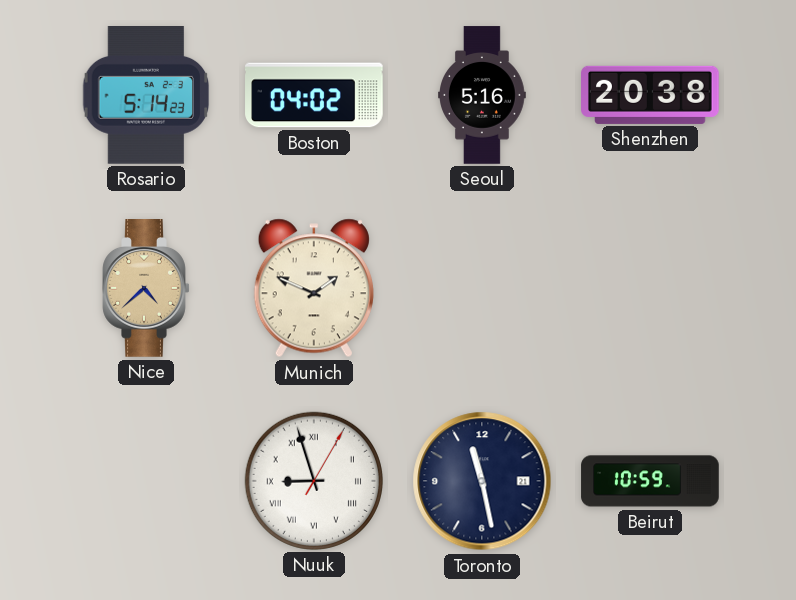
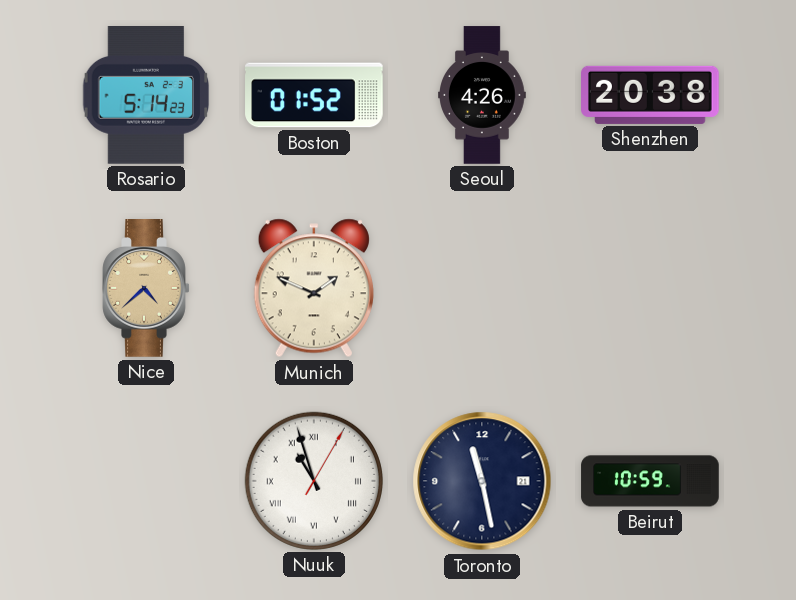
Boston: 04:02 -> 01:52
Seoul: 5:16 -> 4:26
Nuuk: 8:57 -> 10:57
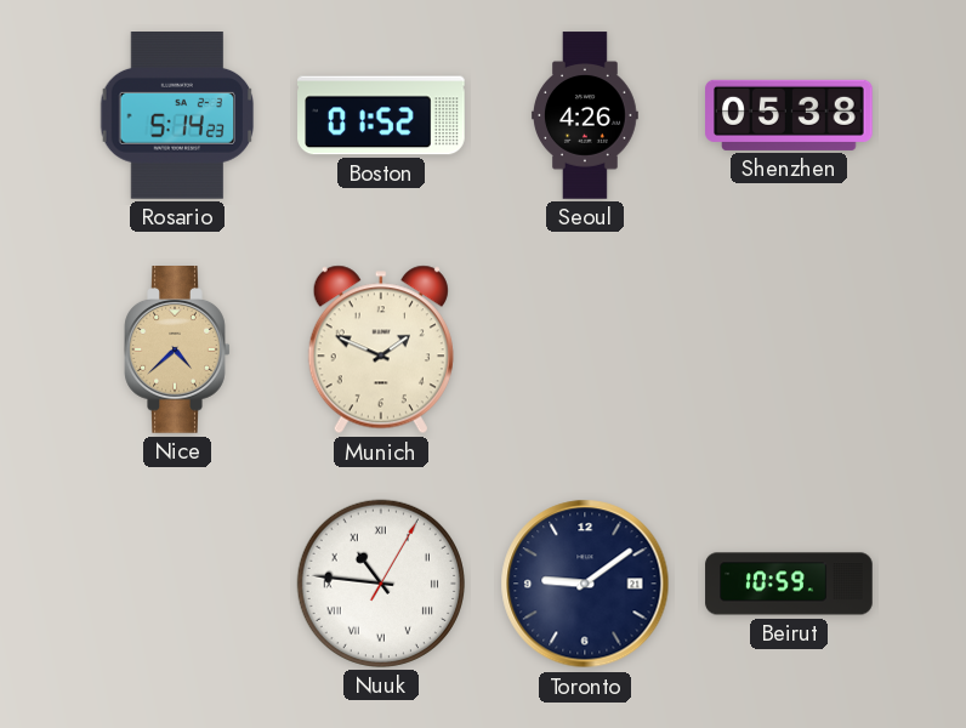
Shenzhen: 20:38 -> 05:38
Nuuk: 10:57 -> 10:46
Toronto: 11:28 -> 9:09
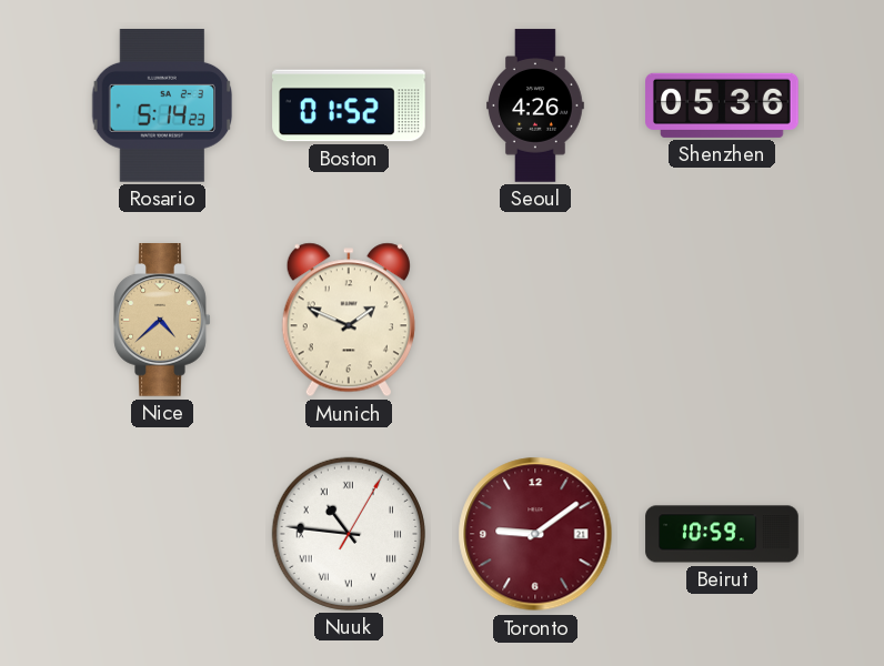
Shenzhen: 05:38 -> 05:36
Toronto dial: navy -> burgundy
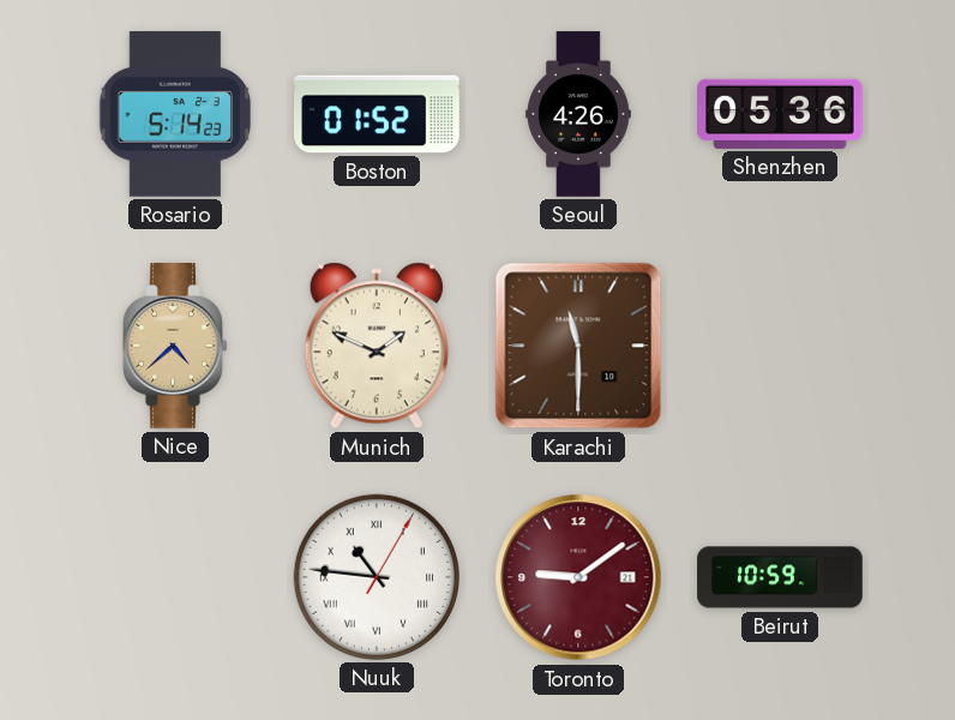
Karachi: none -> 11:30
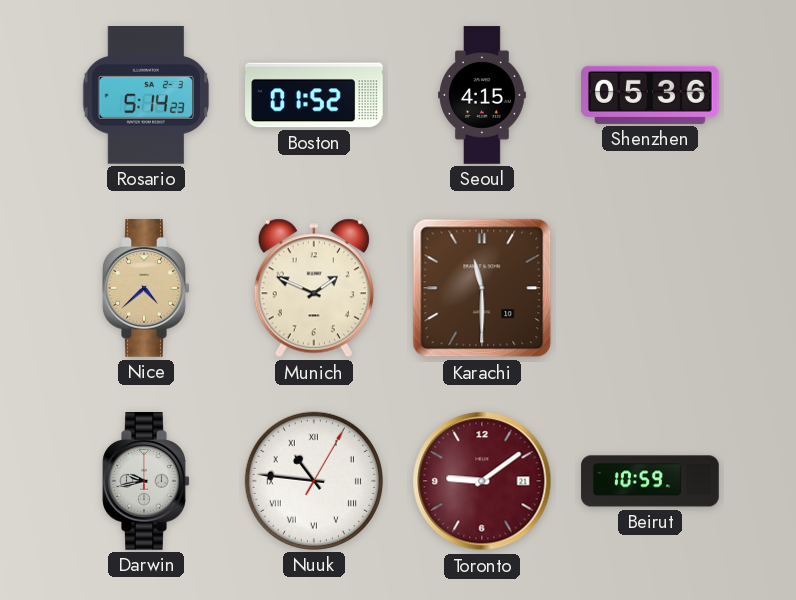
Seoul: 4:26 -> 4:15
Darwin: none -> 9:43
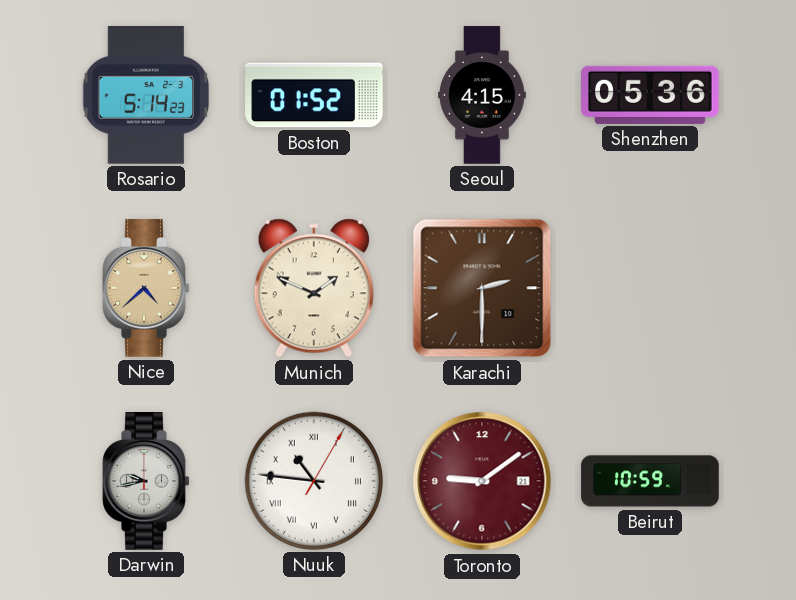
Karachi: 11:30 -> 2:30
